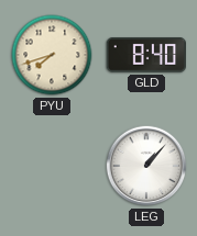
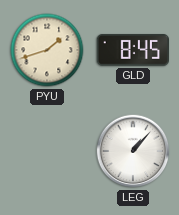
PYU: 7:42 -> 1:42
GLD: 8:40 -> 8:45
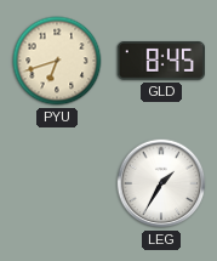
PYU: 1:42 -> 6:42
LEG: 1:07 -> 1:35
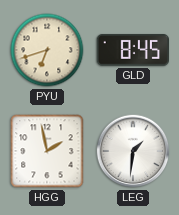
HGG: none -> 1:58
LEG: 1:35 -> 1:31
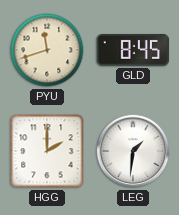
PYU: 6:42 -> 11:42
HGG: 1:58 -> 2:00
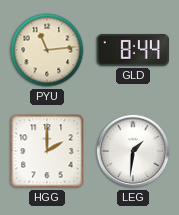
PYU: 11:42 -> 11:14
GLD: 8:45 -> 8:44
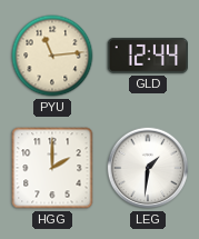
GLD: 8:44 -> 12:44
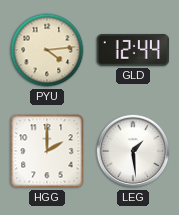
PYU: 11:14 -> 4:14
LEG: 1:31 -> 1:29
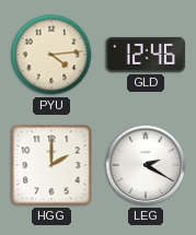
GLD: 12:44 -> 12:46
LEG: 1:29 -> 2:20
